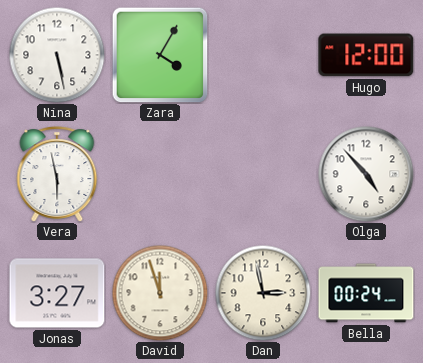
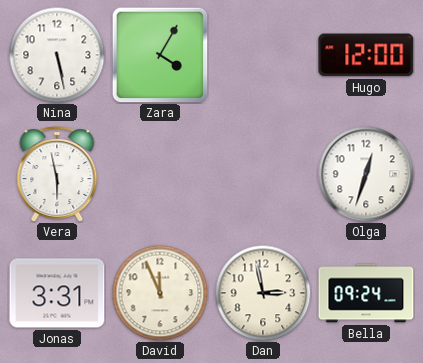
Olga: 4:53 -> 12:33
Jonas: 3:27 -> 3:31
David: 11:57 -> 11:56
Bella: 00:24 -> 09:24
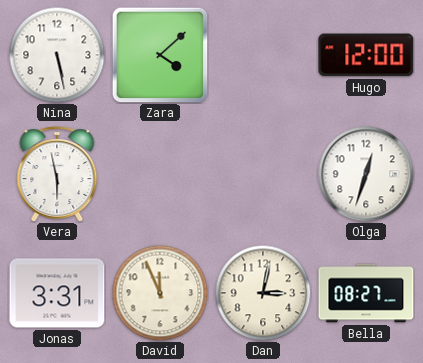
Zara: 4:05 -> 4:08
Dan: 2:58 -> 3:02
Bella: 09:24 -> 08:27
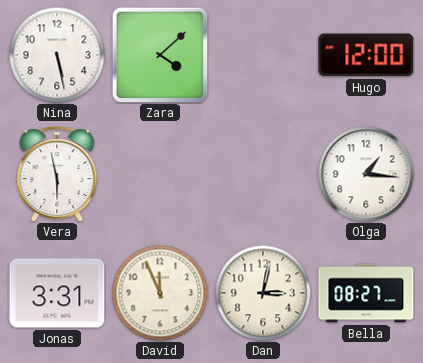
Olga: 12:33 -> 1:16
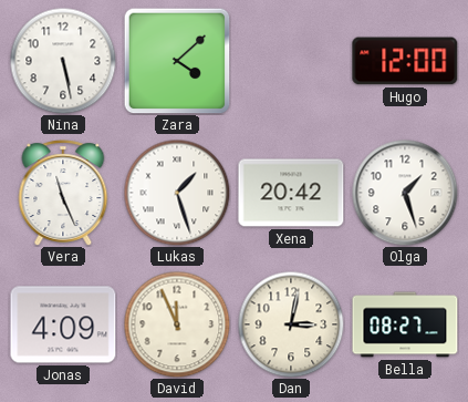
Vera: 5:58 -> 11:26
Lukas: none -> 1:27
Xena: none -> 20:42
Olga: 1:16 -> 1:27
Jonas: 3:31 -> 4:09
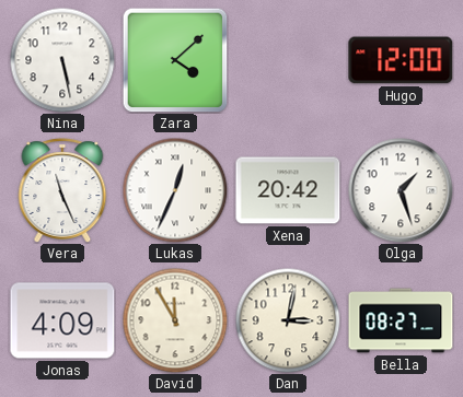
Lukas: 1:27 -> 12:34
David: 11:56 -> 11:55
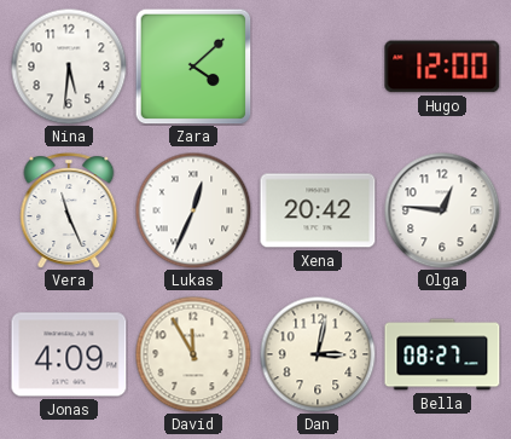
Nina: 5:28 -> 5:31
Olga: 1:27 -> 12:46
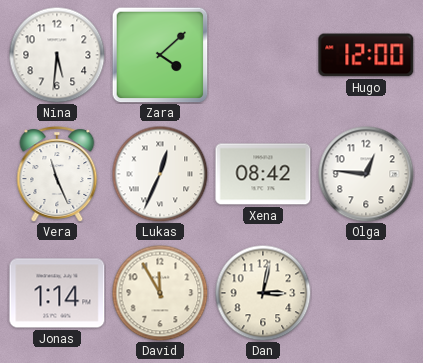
Xena: 20:42 -> 08:42
Jonas: 4:09 -> 1:14
Bella: 08:27 -> none
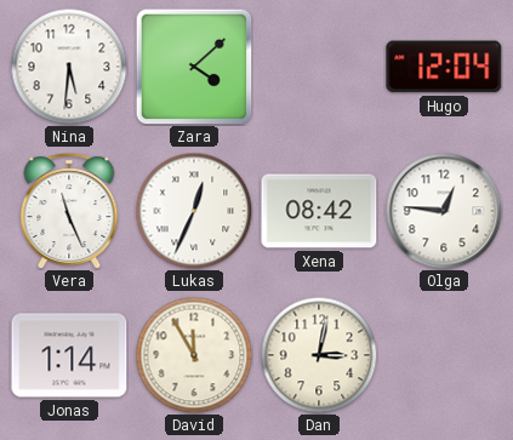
Hugo: 12:00 -> 12:04
